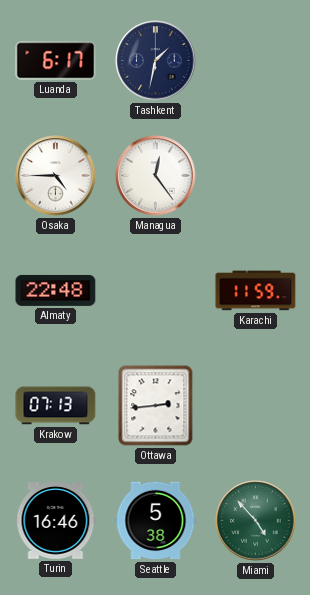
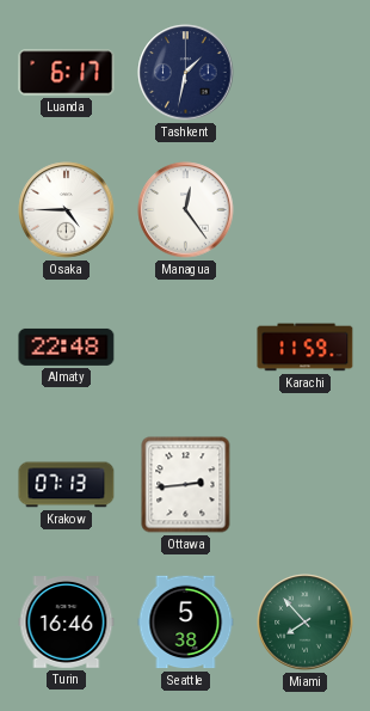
Miami: 4:53 -> 7:53
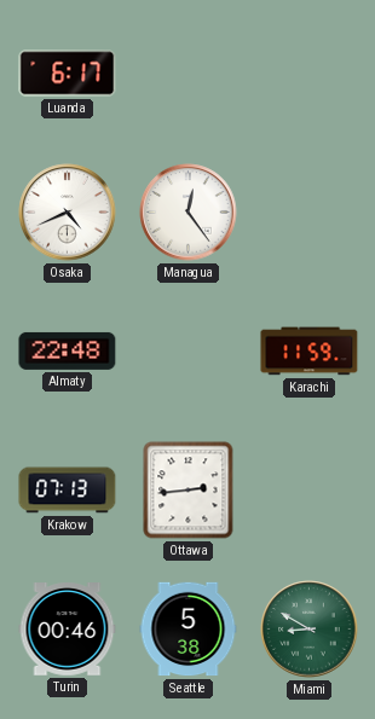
Tashkent: 1:32 -> none
Osaka: 4:45 -> 4:41
Turin: 16:46 -> 00:46
Miami: 7:53 -> 8:50
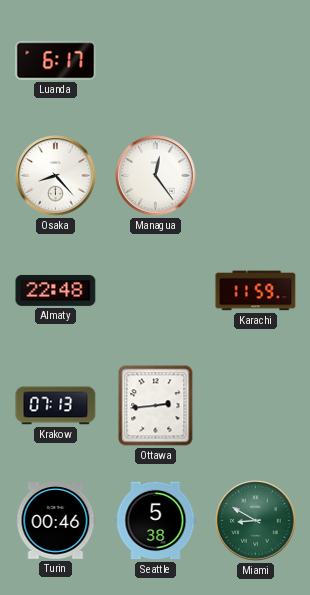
Osaka: 4:41 -> 8:23
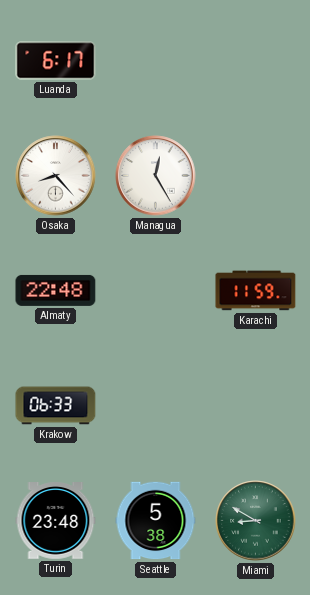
Managua: 12:24 -> 12:25
Krakow: 07:13 -> 06:33
Ottawa: 2:44 -> none
Turin: 00:46 -> 23:48
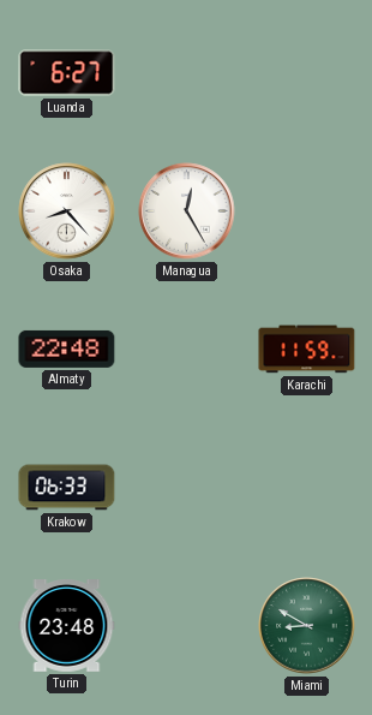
Luanda: 6:17 -> 6:27
Seattle: 5:38 -> none
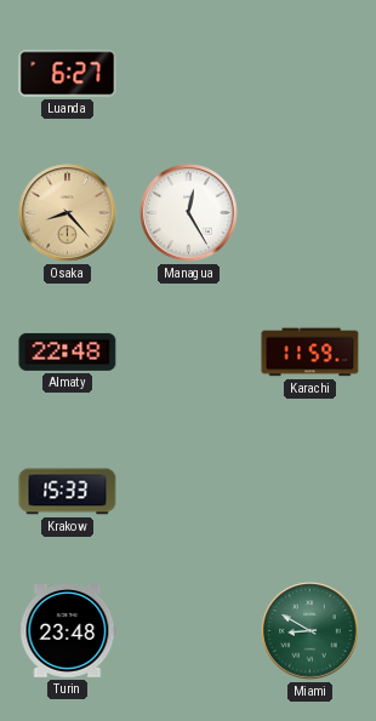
Osaka dial: white -> champagne
Krakow: 06:33 -> 15:33
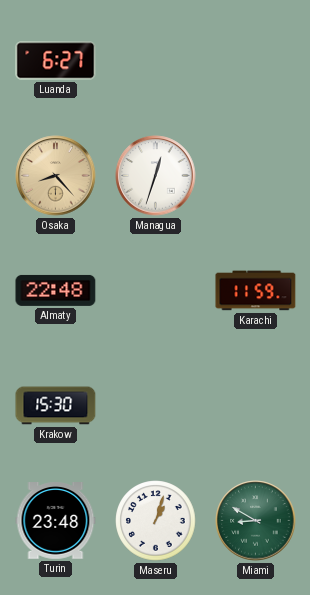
Managua: 12:25 -> 12:33
Krakow: 15:33 -> 15:30
Maseru: none -> 1:03
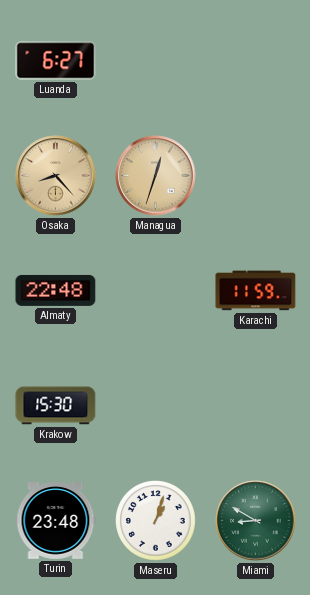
Managua dial: white -> champagne
